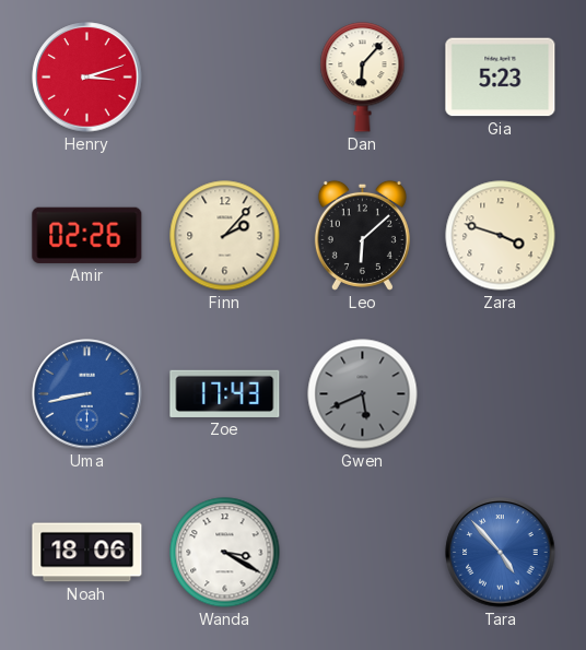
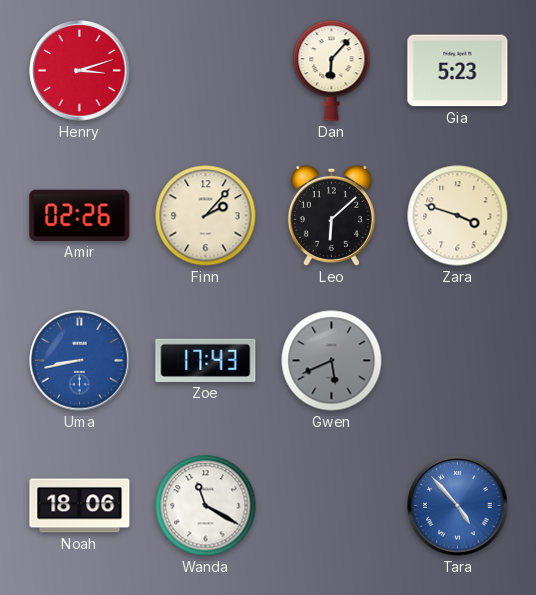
Wanda: 3:20 -> 11:20
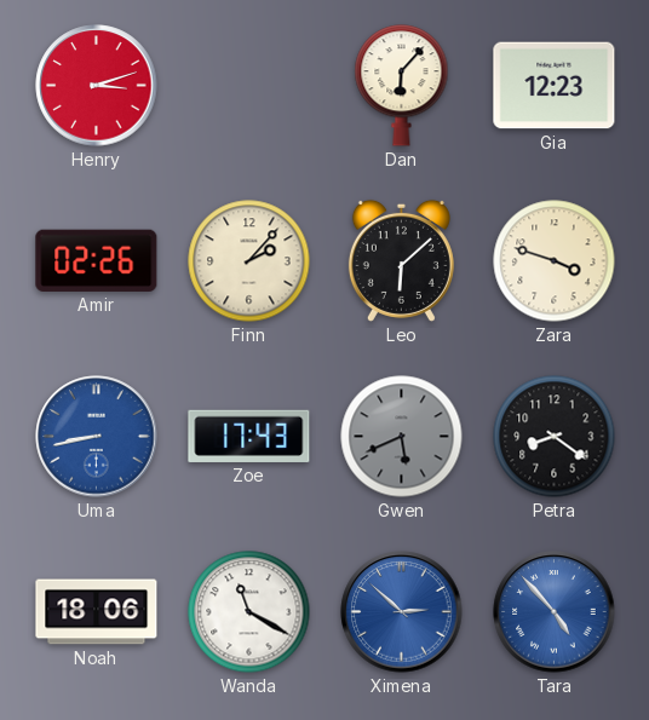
Gia: 5:23 -> 12:23
Petra: none -> 8:21
Ximena: none -> 2:52
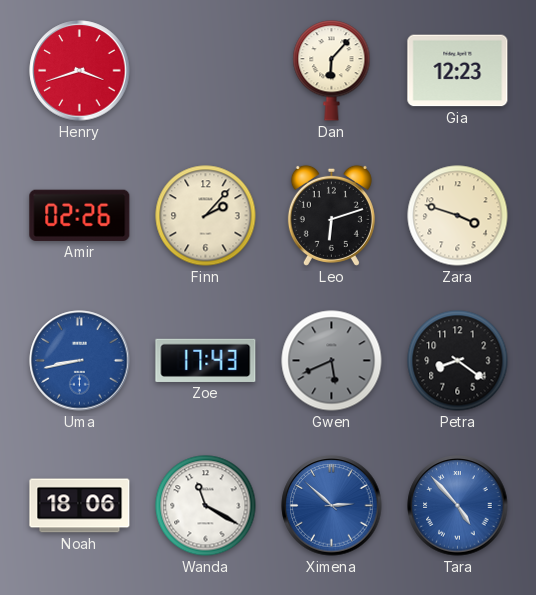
Henry: 3:12 -> 3:42
Leo: 6:08 -> 6:12
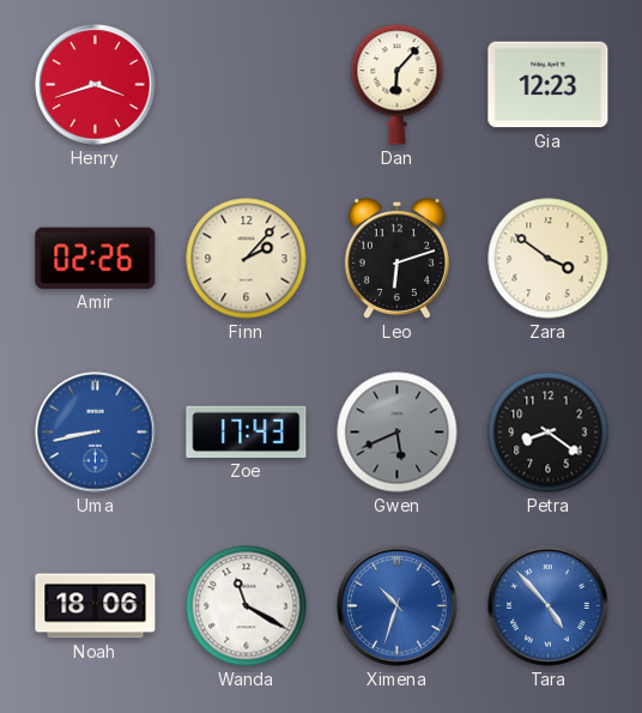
Zara: 3:48 -> 3:51
Ximena: 2:52 -> 10:33
